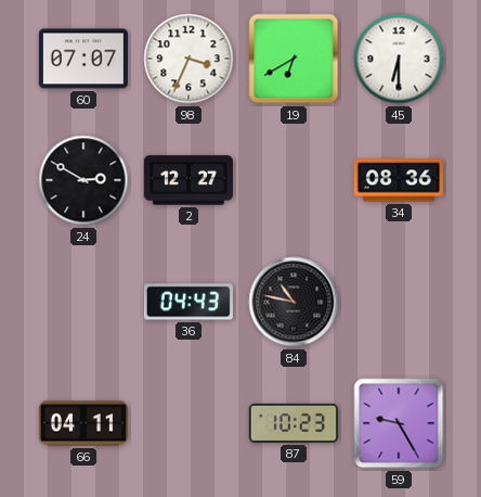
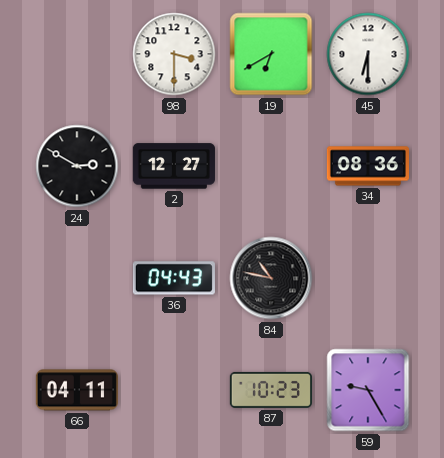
60: 07:07 -> none
98: 3:34 -> 3:30
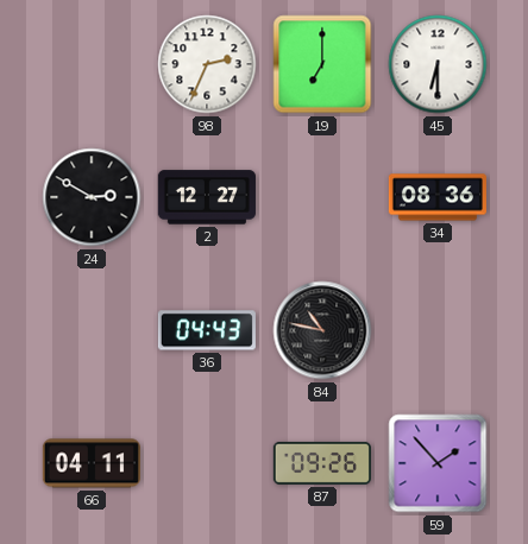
98: 3:30 -> 2:34
19: 6:40 -> 7:00
87: 10:23 -> 09:26
59: 9:25 -> 1:53
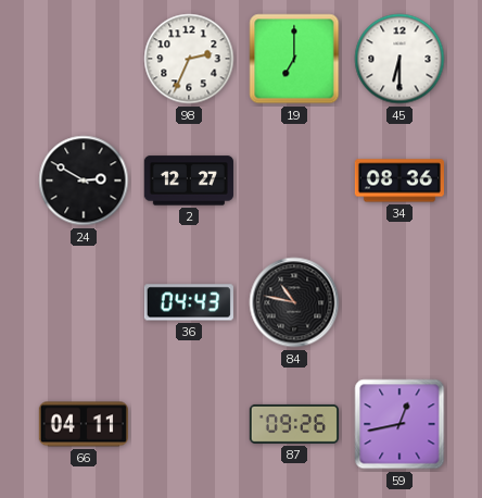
59: 1:53 -> 12:43
